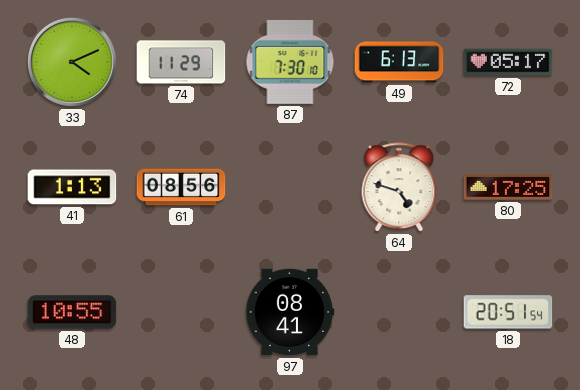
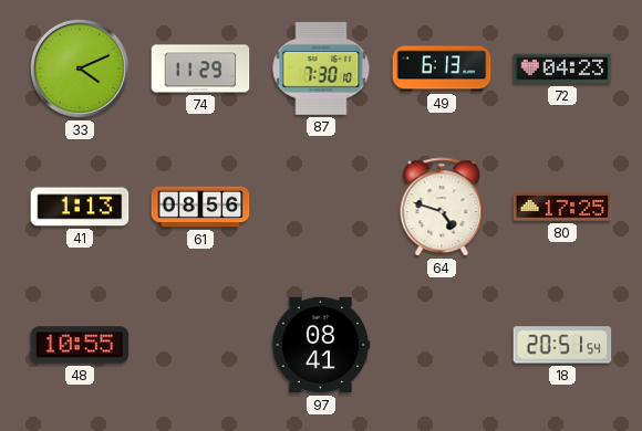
72: 05:17 -> 04:23
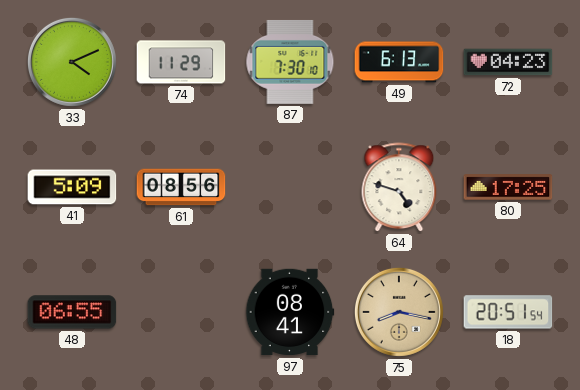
41: 1:13 -> 5:09
48: 10:55 -> 06:55
75: none -> 8:17
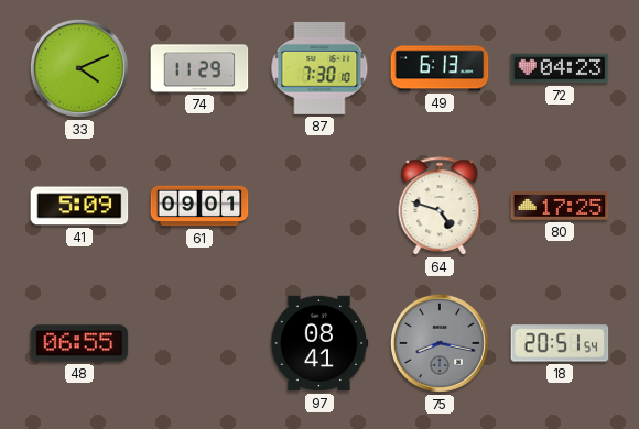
61: 08:56 -> 09:01
75 dial: champagne -> grey
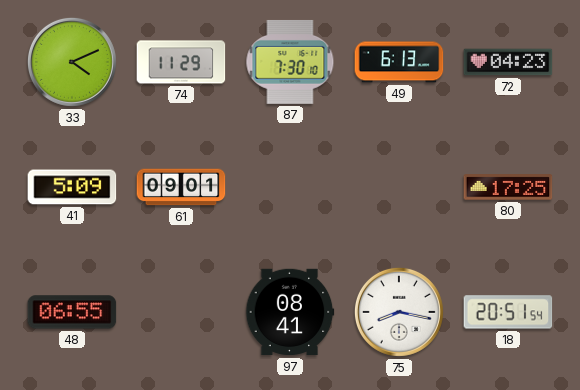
64: 4:48 -> none
75 dial: grey -> white
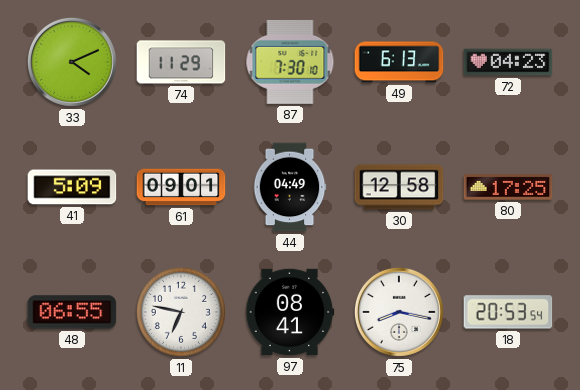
44: none -> 04:49
30: none -> 12:58
11: none -> 6:47
18: 20:51 -> 20:53
